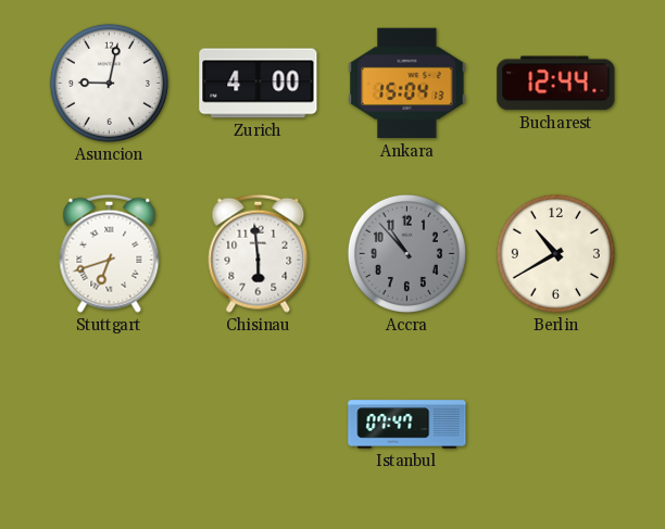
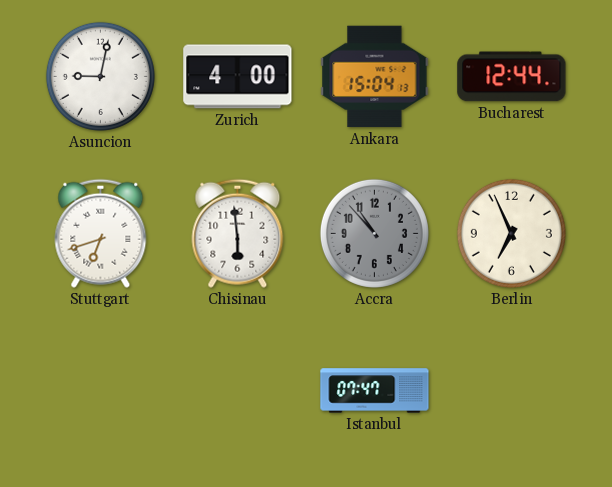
Berlin: 10:40 -> 6:56
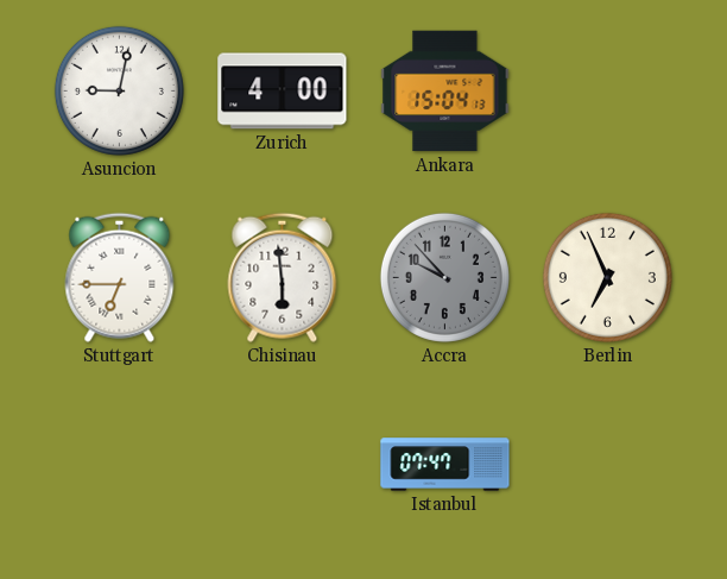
Bucharest: 12:44 -> none
Stuttgart: 6:42 -> 6:45
Accra: 10:53 -> 9:53
